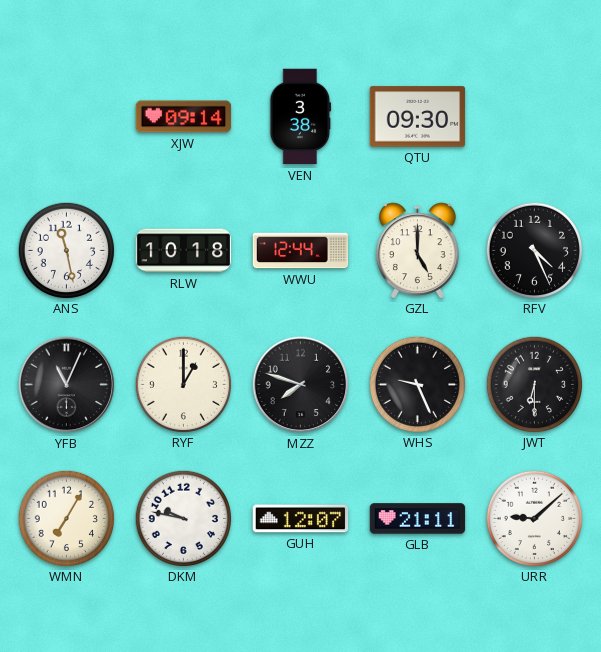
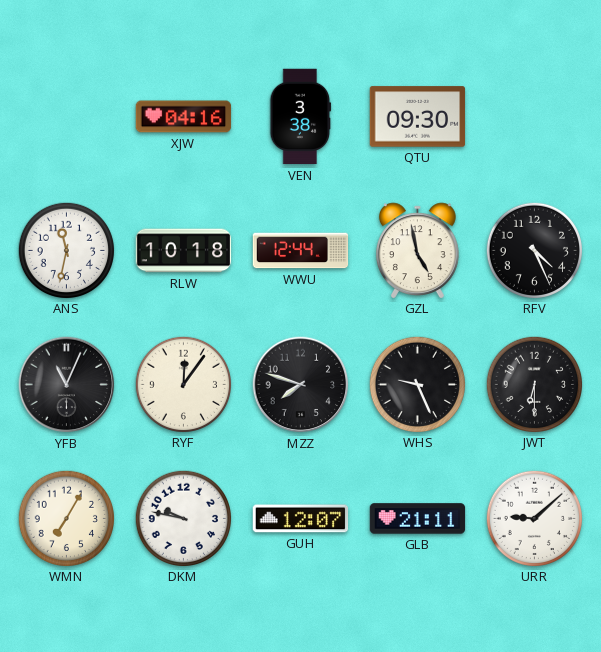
XJW: 09:14 -> 04:16
ANS: 11:28 -> 11:32
GZL: 5:00 -> 4:58
RYF: 1:00 -> 12:06
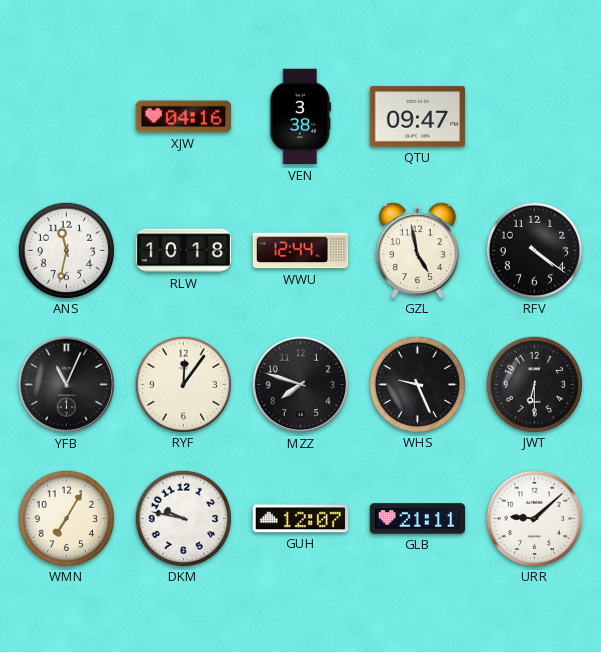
QTU: 09:30 -> 09:47
RFV: 4:26 -> 4:21
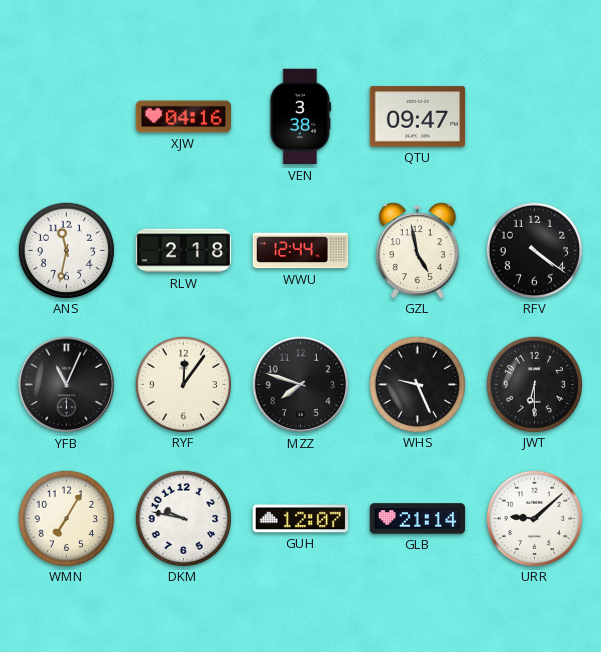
RLW: 10:18 -> 2:18
GLB: 21:11 -> 21:14
